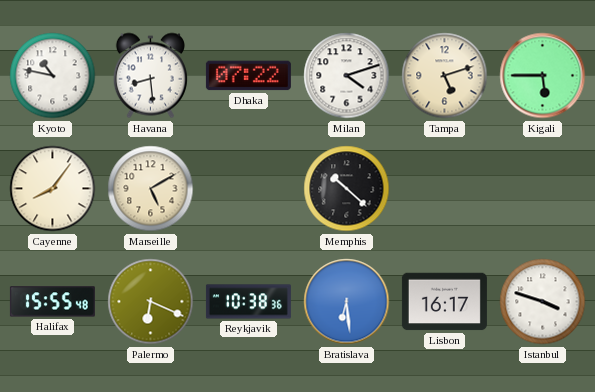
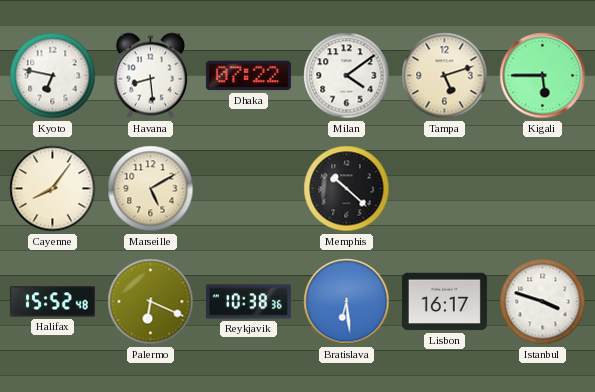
Kyoto: 10:47 -> 6:47
Milan: 4:12 -> 4:09
Halifax: 15:55 -> 15:52
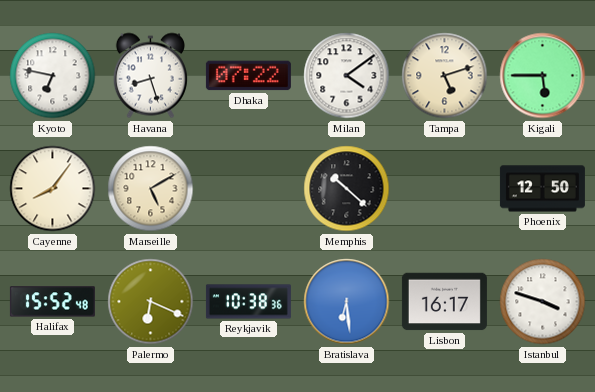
Havana: 8:29 -> 8:27
Phoenix: none -> 12:50
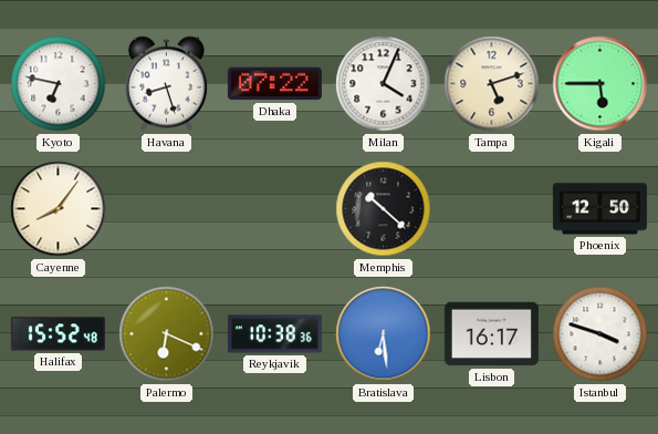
Milan: 4:09 -> 4:04
Marseille: 5:10 -> none
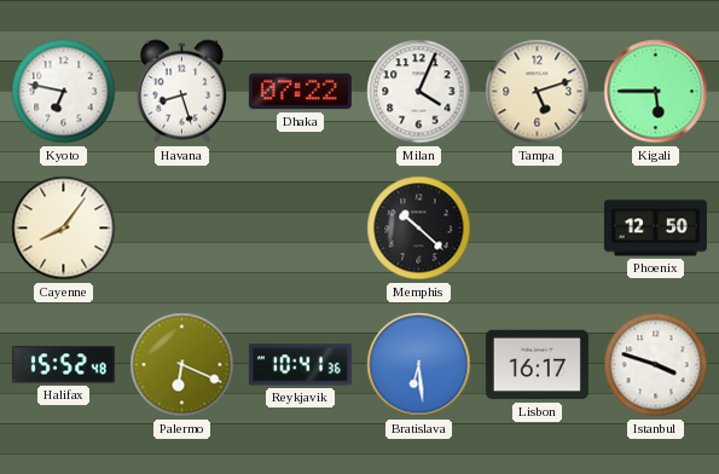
Reykjavik: 10:38 -> 10:41
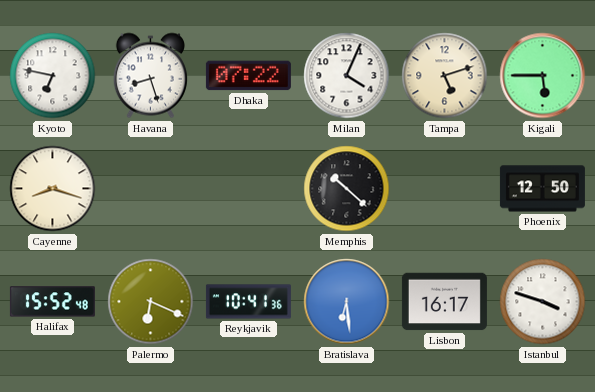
Cayenne: 8:06 -> 8:18
